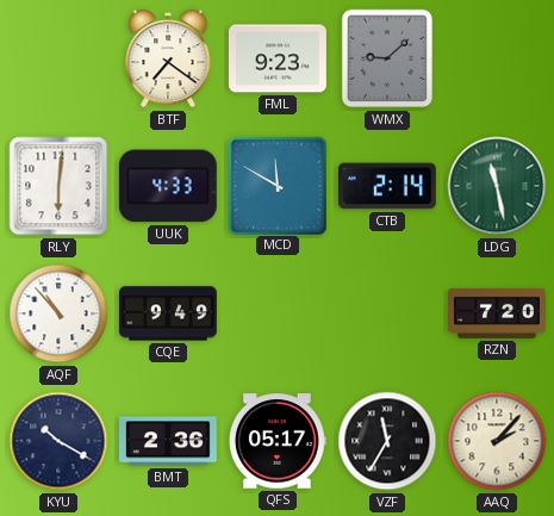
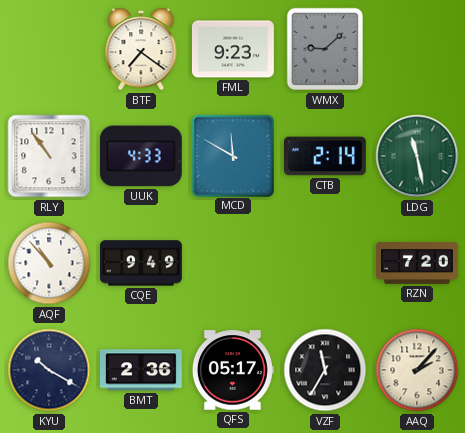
RLY: 6:01 -> 10:54
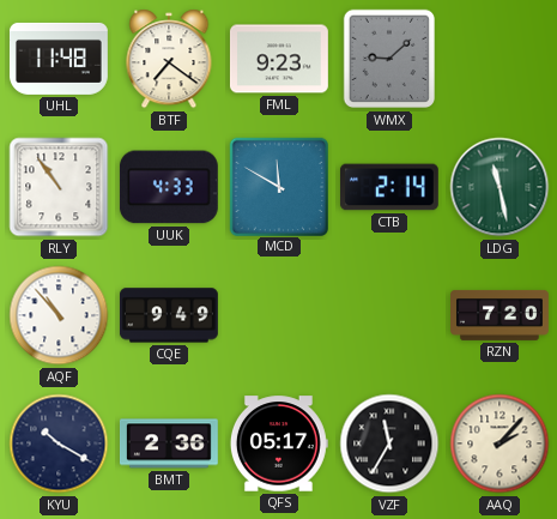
UHL: none -> 11:48
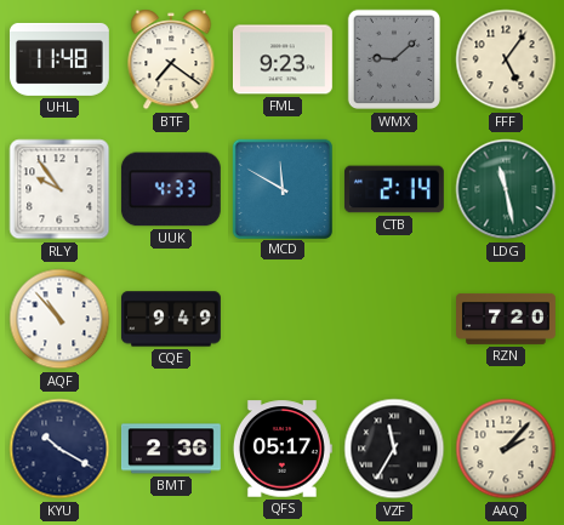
FFF: none -> 5:06
RLY: 10:54 -> 9:54
